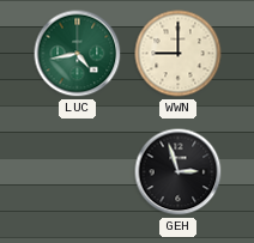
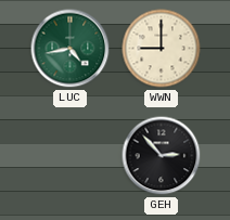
GEH: 2:57 -> 2:53
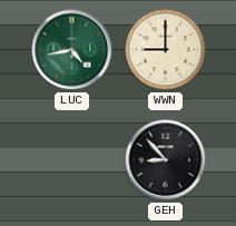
GEH: 2:53 -> 8:53
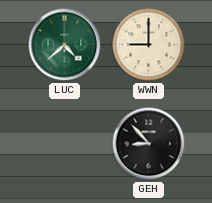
LUC: 4:43 -> 4:38
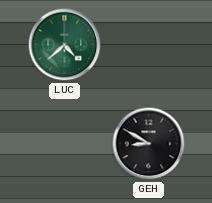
WWN: 9:00 -> none
GEH: 8:53 -> 8:50
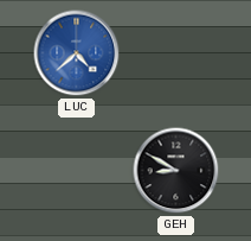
LUC dial: green -> blue
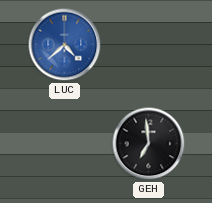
GEH: 8:50 -> 6:59
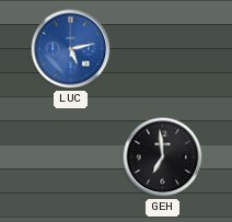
LUC: 4:38 -> 5:13
